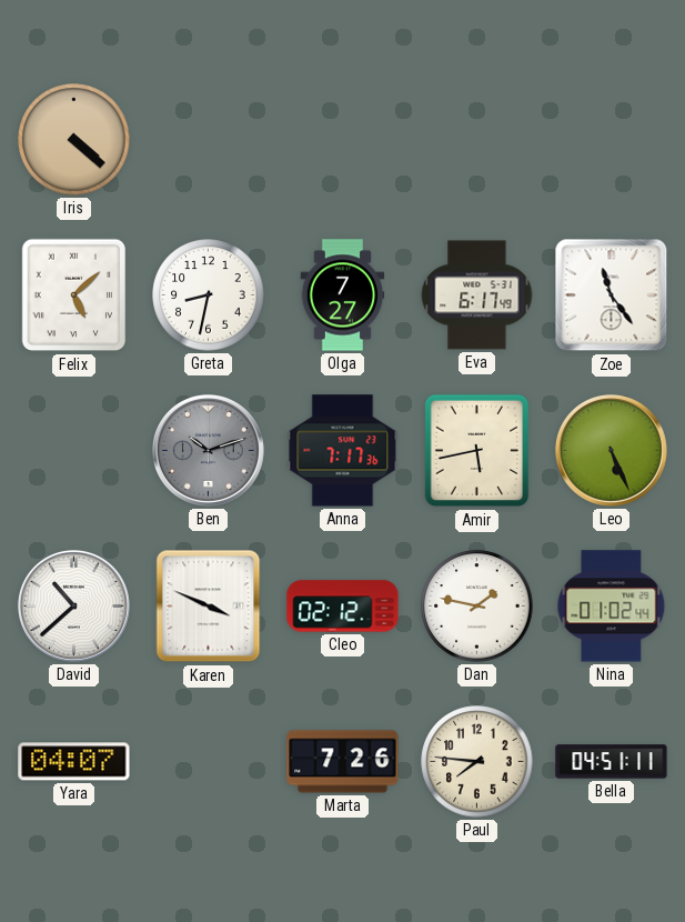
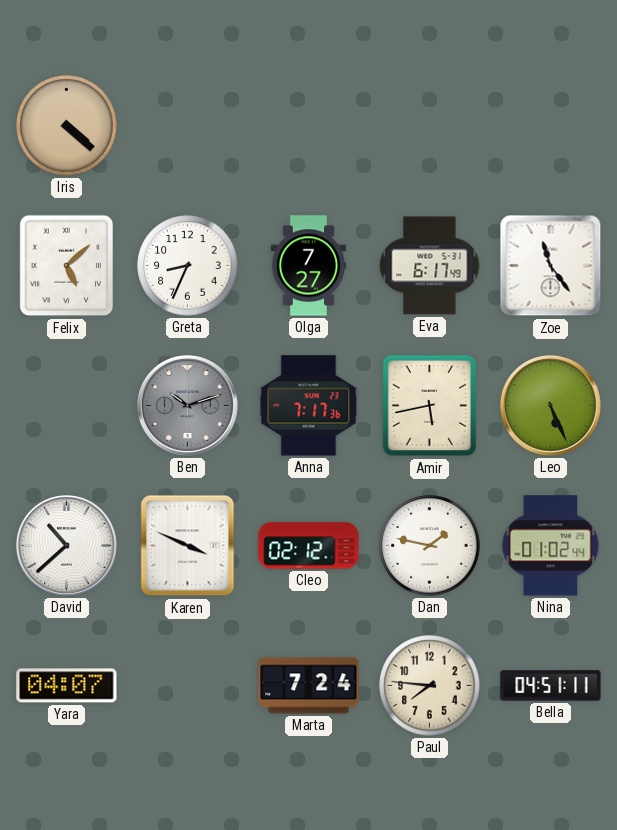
Greta: 8:32 -> 8:34
Marta: 7:26 -> 7:24
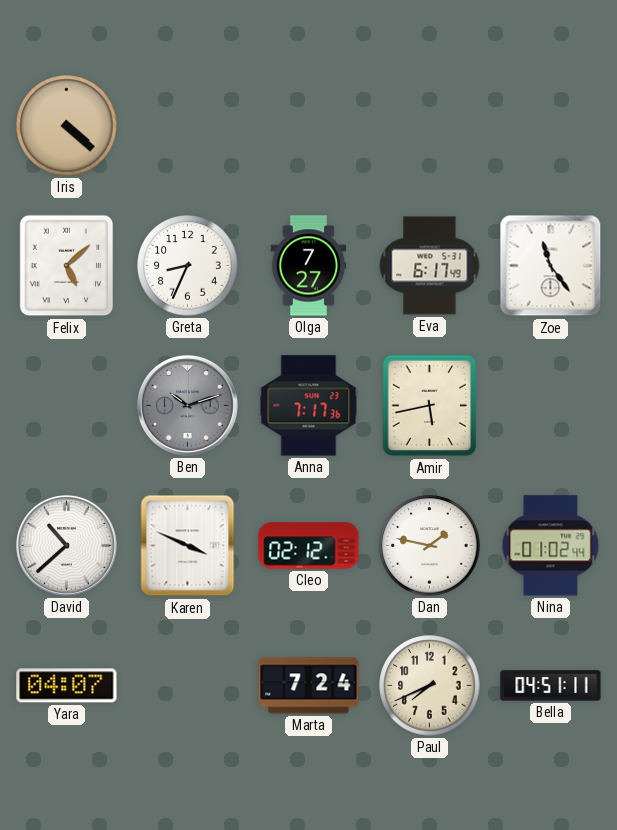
Leo: 5:26 -> none
Paul: 7:46 -> 7:41
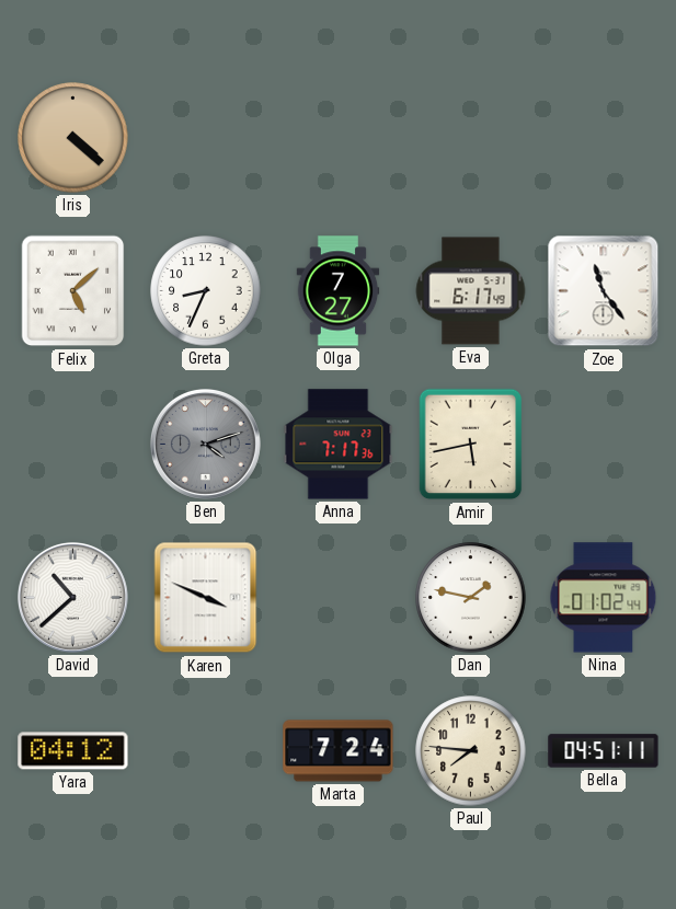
Ben: 10:12 -> 4:12
Cleo: 02:12 -> none
Yara: 04:07 -> 04:12
Paul: 7:41 -> 7:46
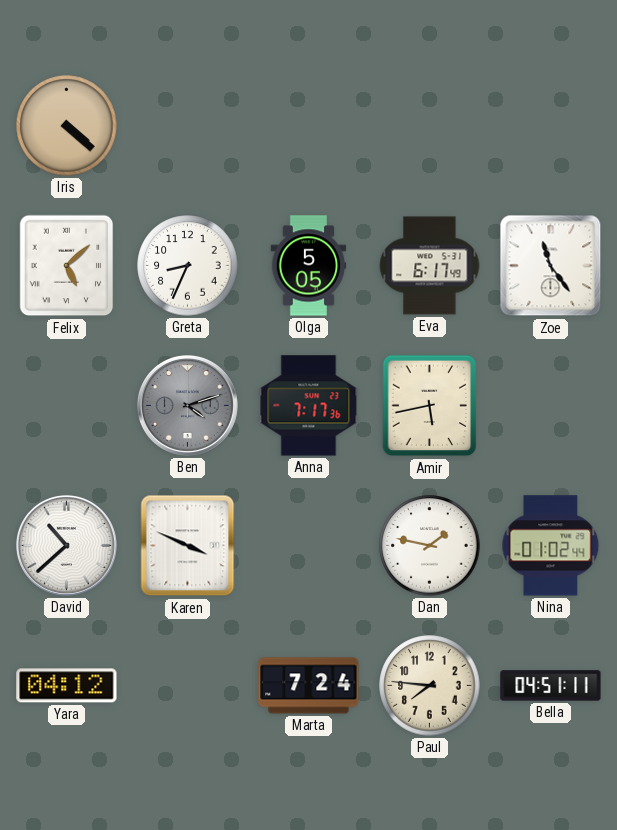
Olga: 7:27 -> 5:05
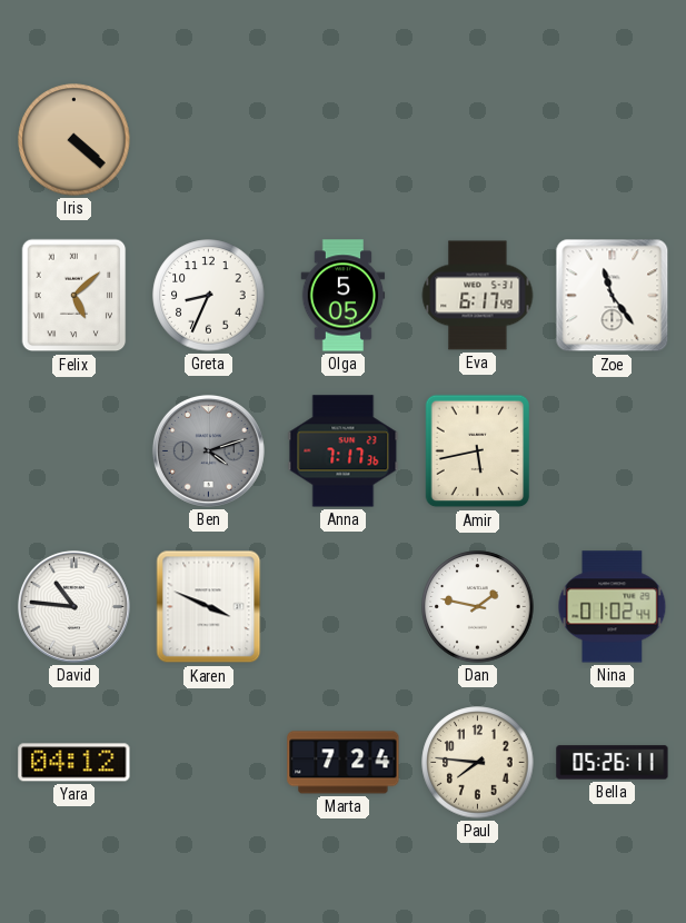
David: 10:38 -> 10:46
Bella: 04:51 -> 05:26
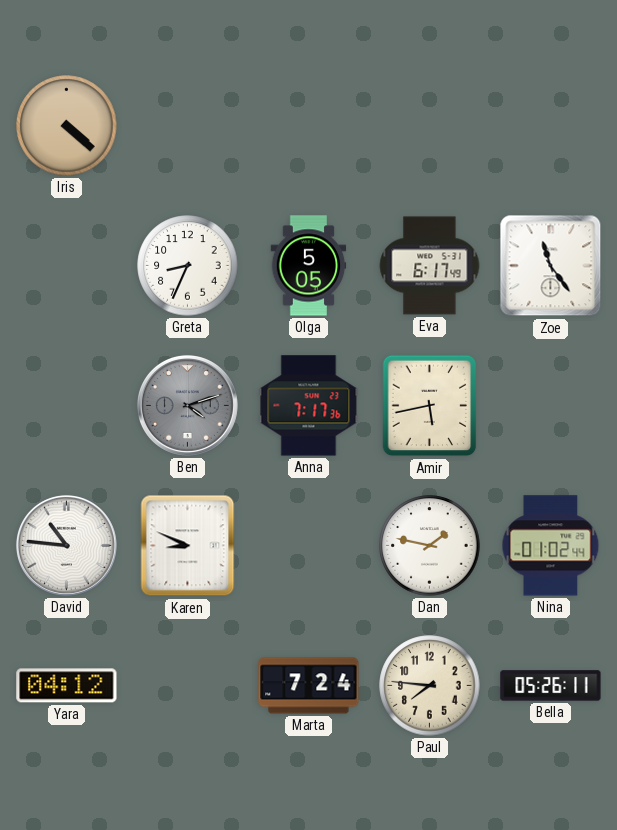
Felix: 5:08 -> none
Karen: 3:49 -> 8:49
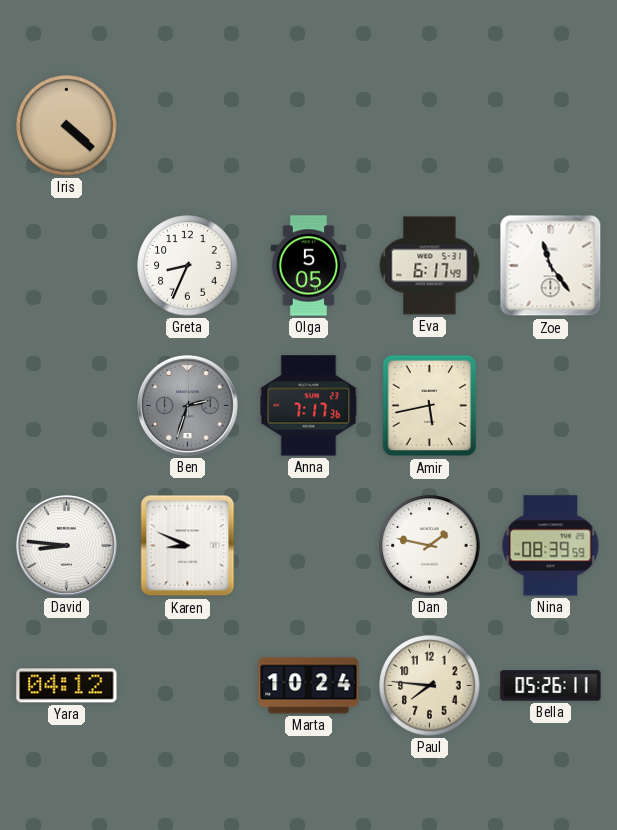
Ben: 4:12 -> 2:33
David: 10:46 -> 8:46
Nina: 01:02 -> 08:39
Marta: 7:24 -> 10:24
